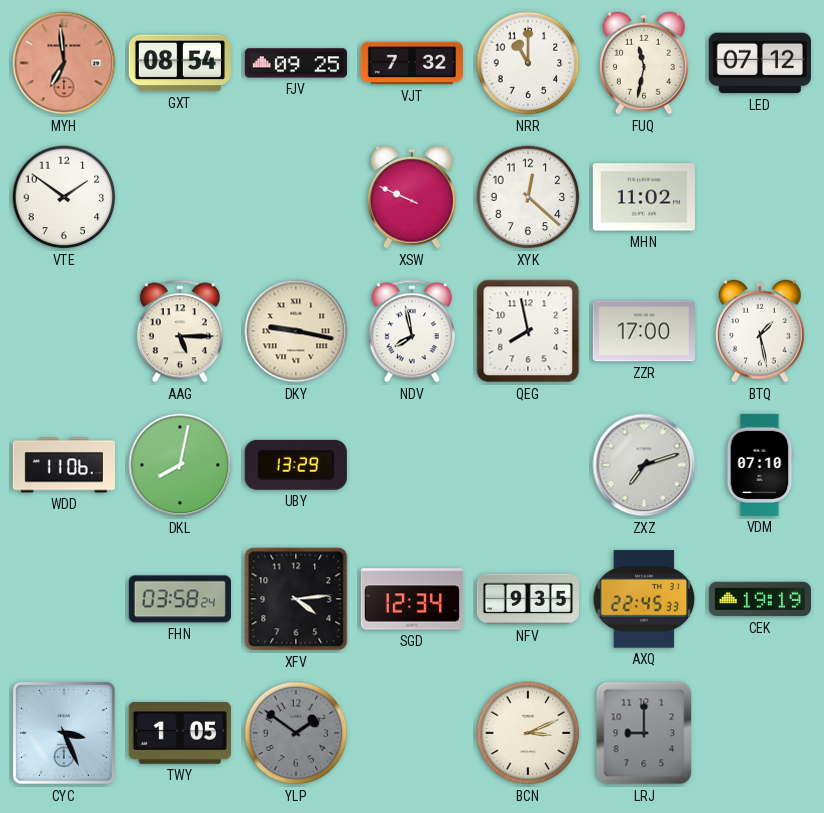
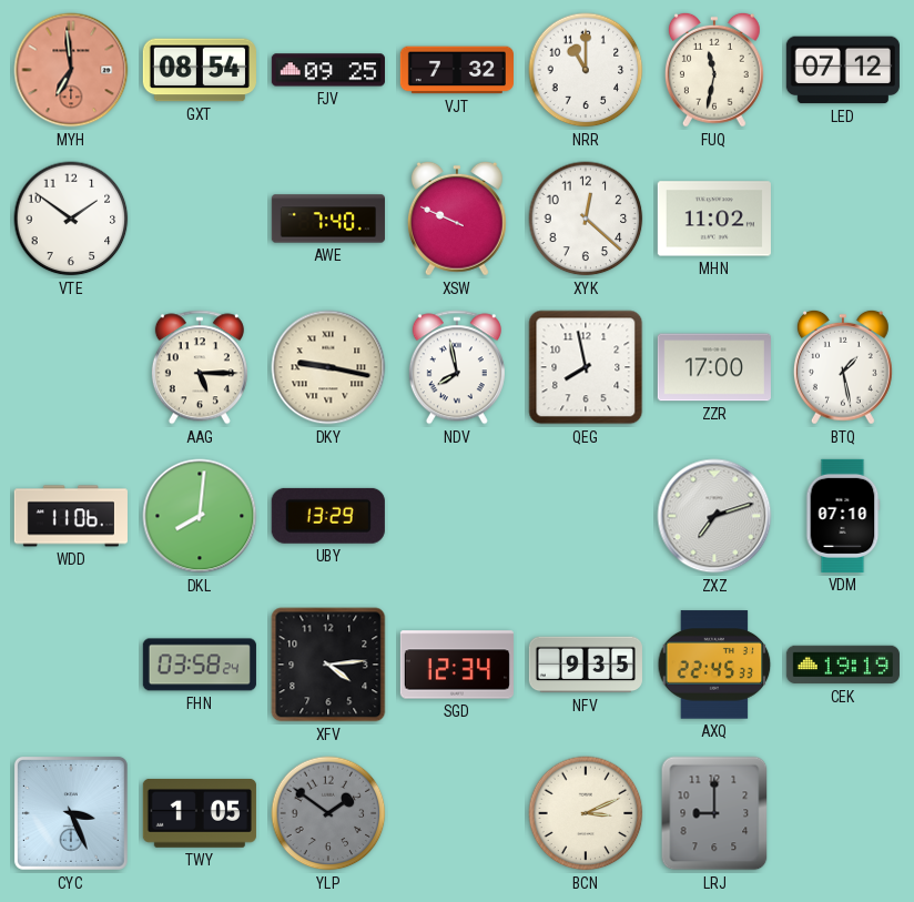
AWE: none -> 7:40
DKL: 8:02 -> 8:01
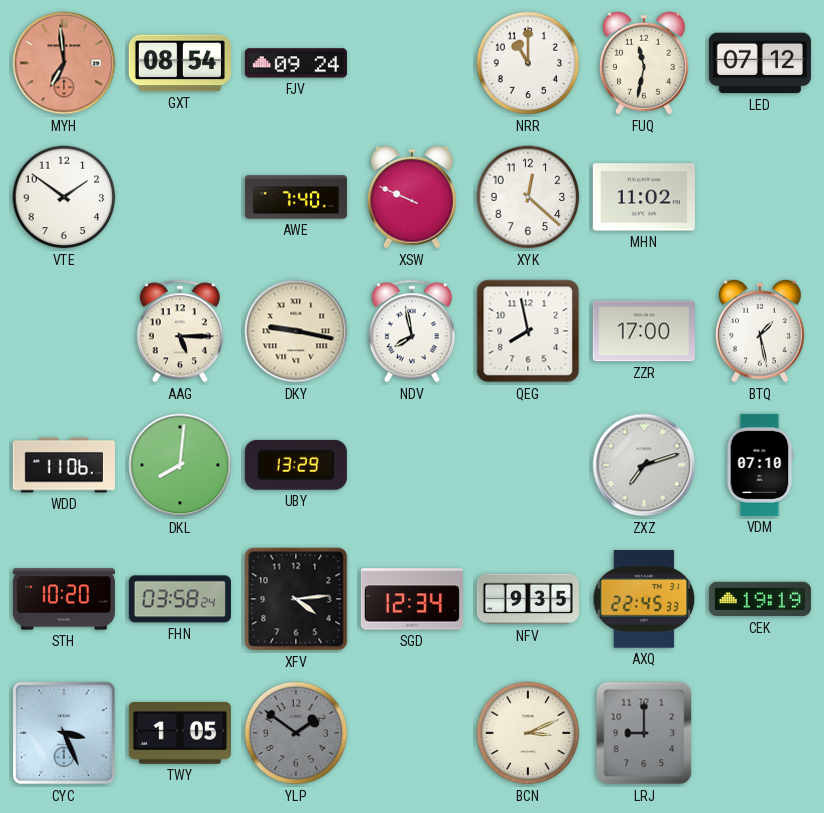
FJV: 09:25 -> 09:24
VJT: 7:32 -> none
STH: none -> 10:20
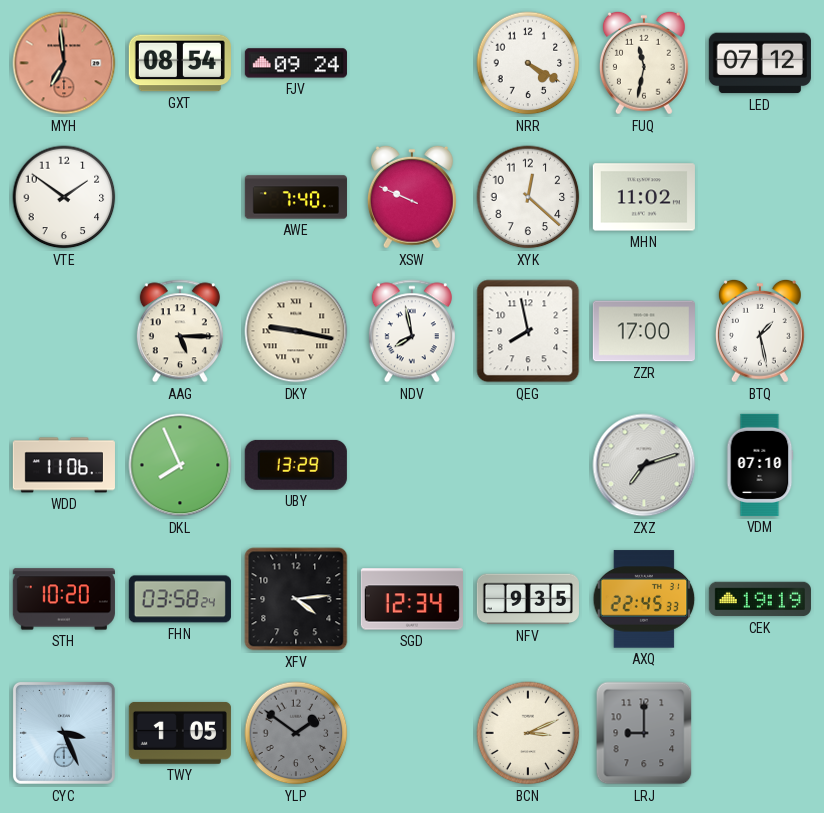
NRR: 11:00 -> 4:20
DKL: 8:01 -> 7:56
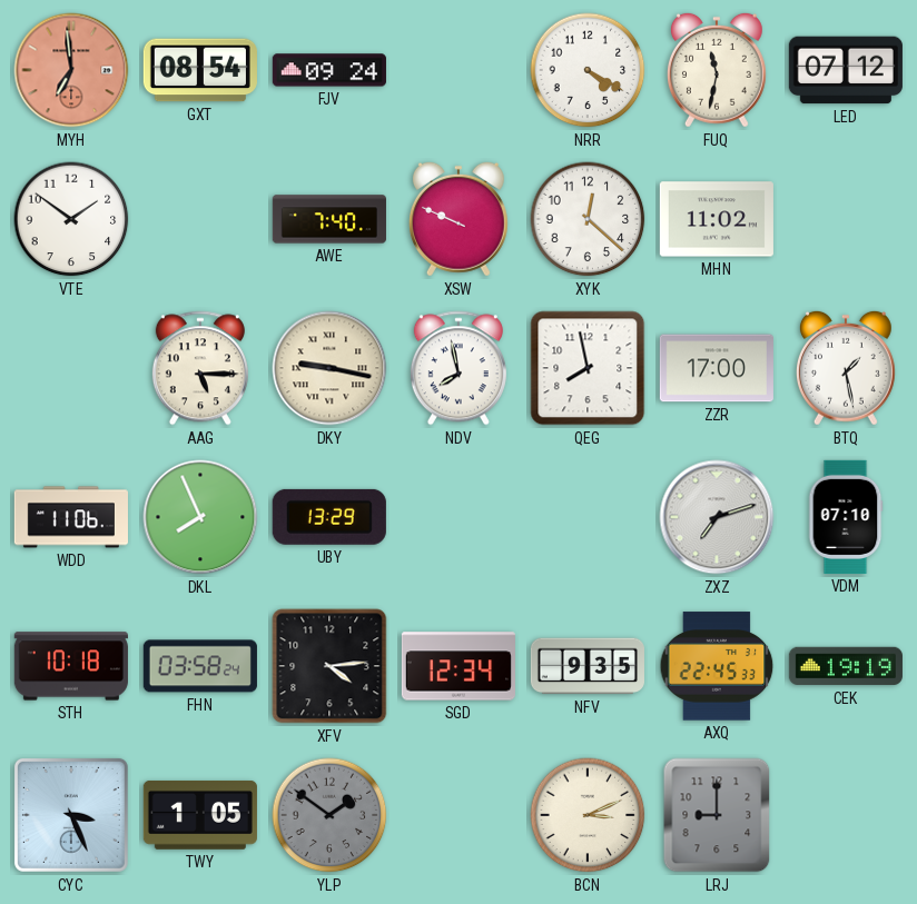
STH: 10:20 -> 10:18
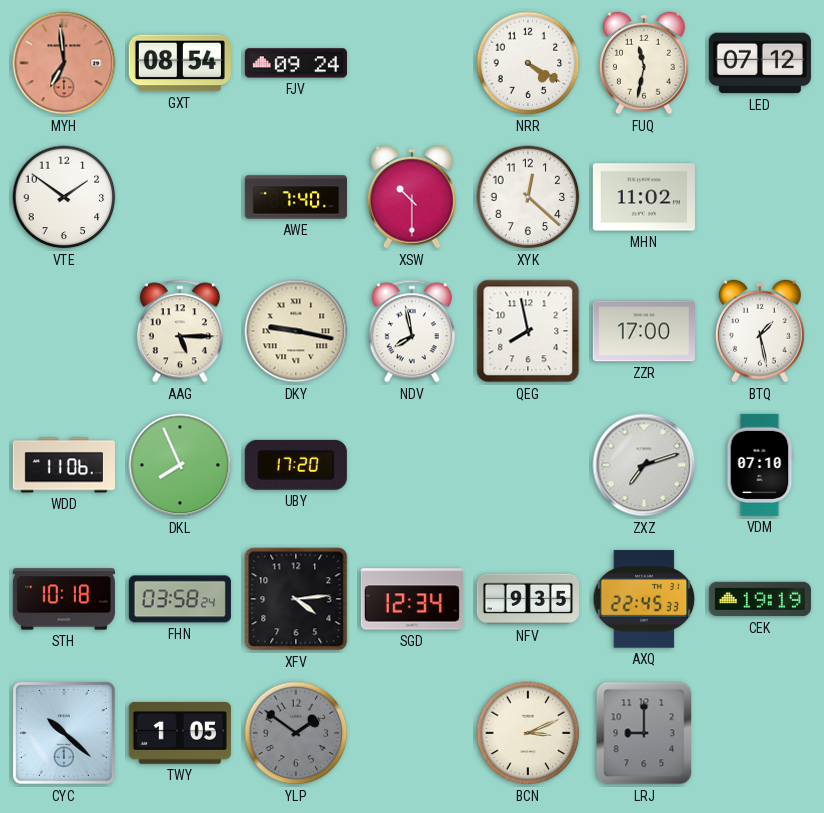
XSW: 9:49 -> 10:30
UBY: 13:29 -> 17:20
CYC: 3:26 -> 10:22
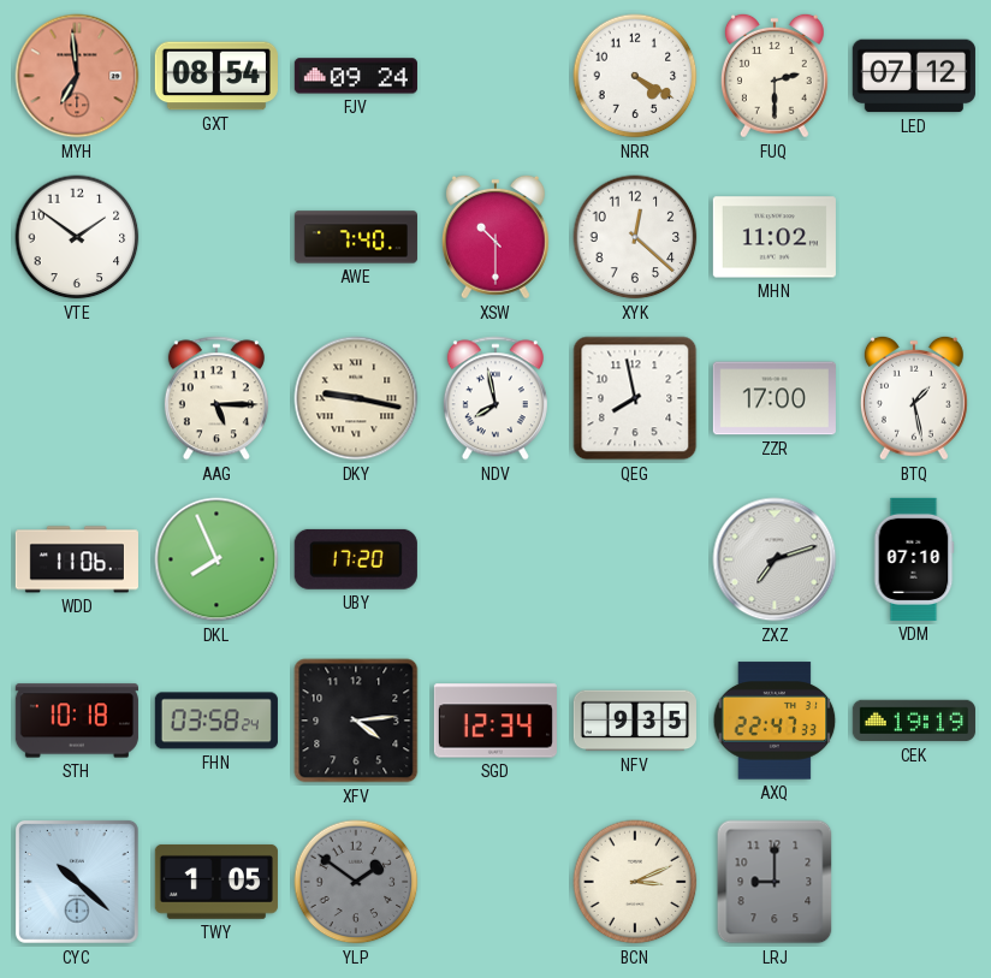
FUQ: 11:32 -> 2:30
AXQ: 22:45 -> 22:47
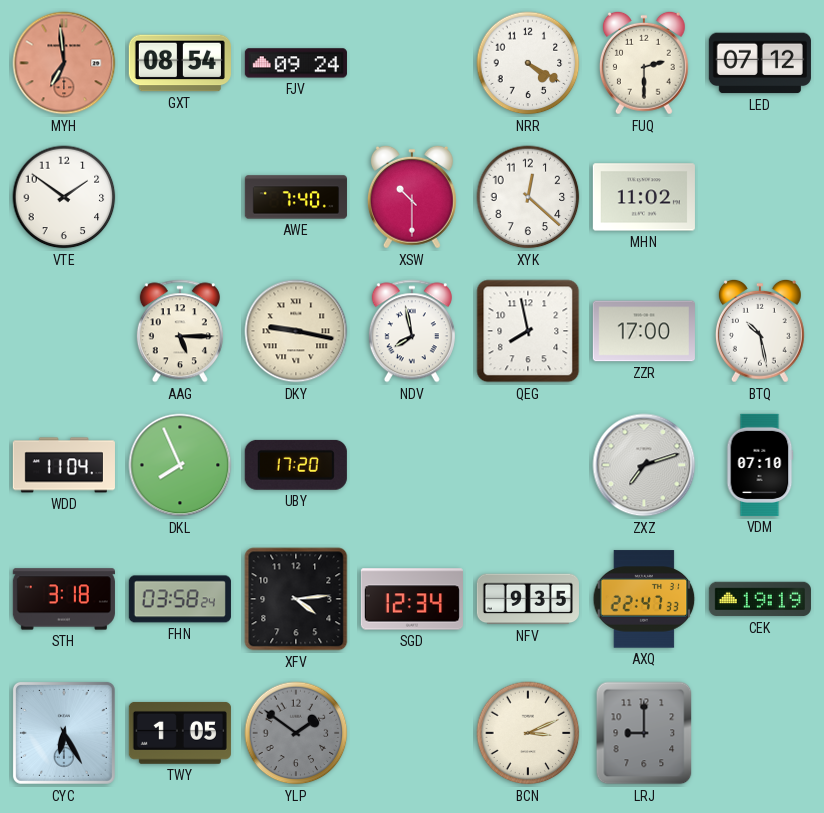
BTQ: 1:28 -> 10:28
WDD: 11:06 -> 11:04
STH: 10:18 -> 3:18
CYC: 10:22 -> 6:25
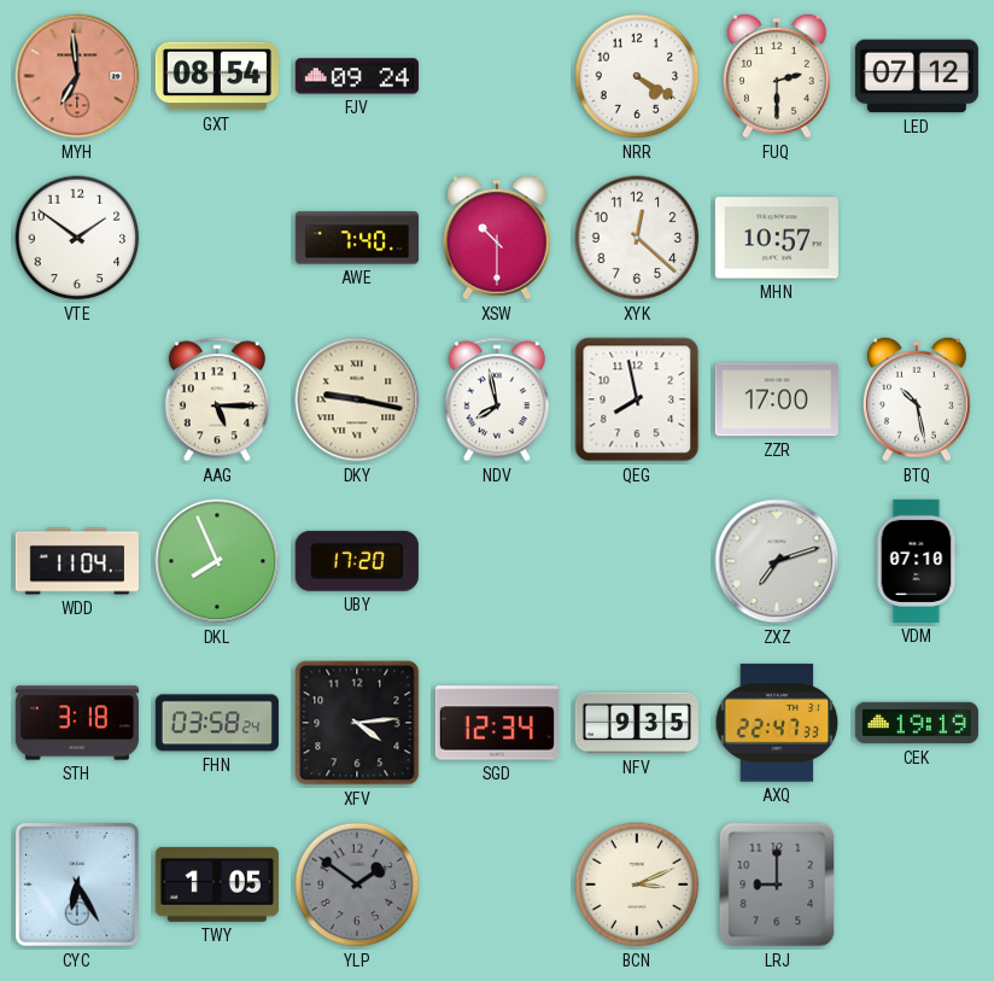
MHN: 11:02 -> 10:57
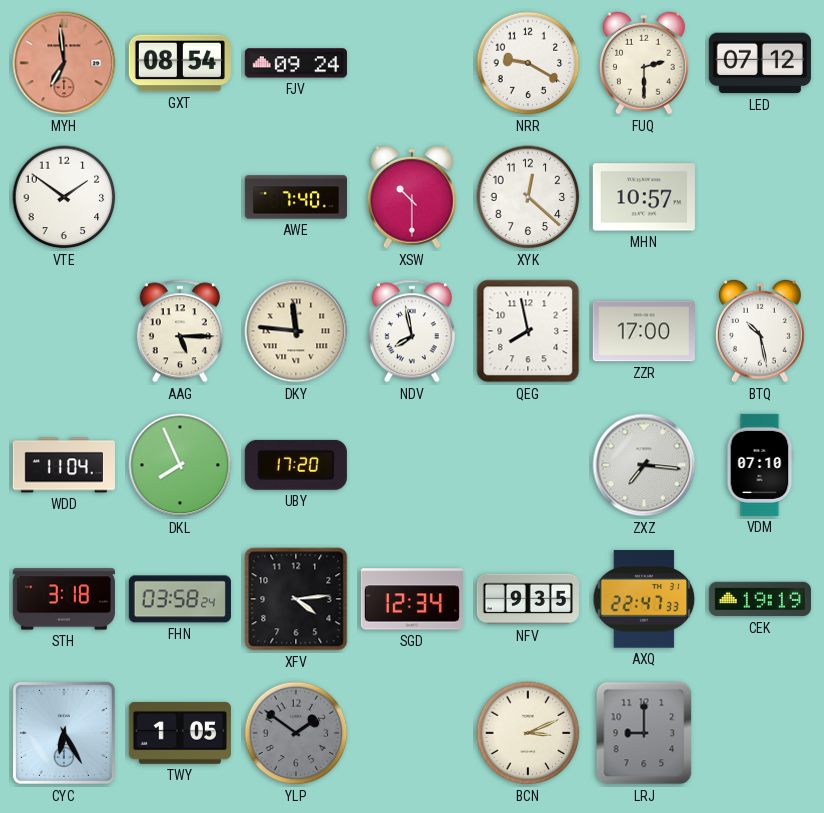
NRR: 4:20 -> 9:20
DKY: 9:17 -> 11:46
ZXZ: 7:12 -> 7:16
